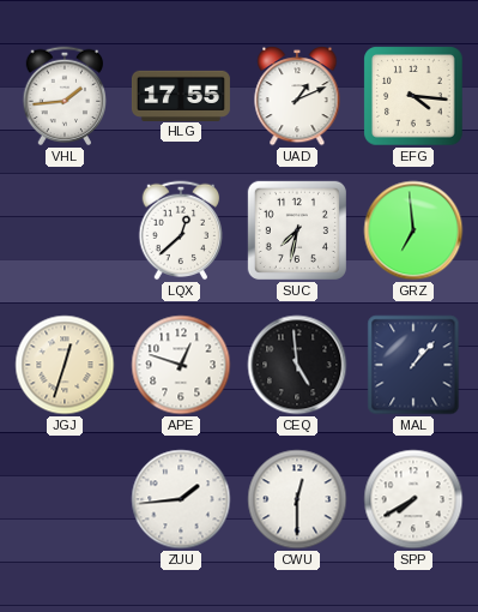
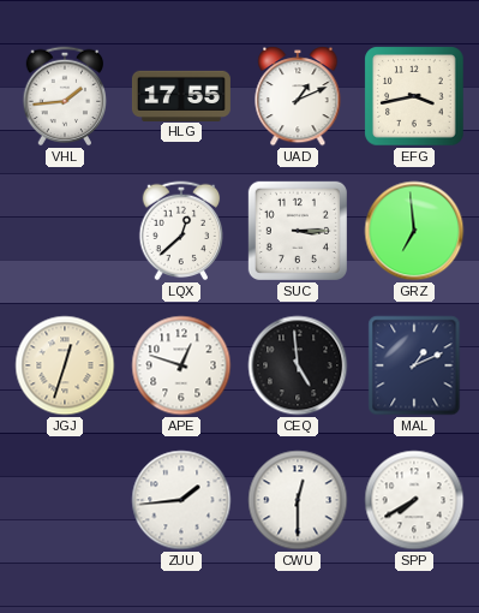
EFG: 4:16 -> 3:43
SUC: 7:32 -> 3:15
MAL: 1:07 -> 1:11
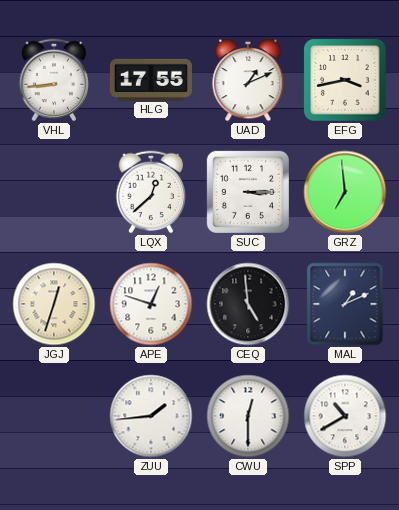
VHL: 1:44 -> 8:44
SPP: 7:40 -> 10:40
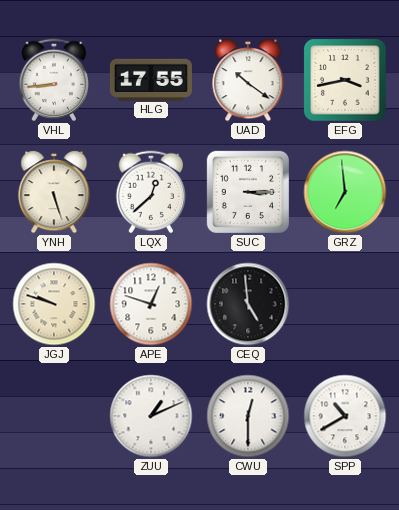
UAD: 1:11 -> 10:21
YNH: none -> 5:27
JGJ: 12:33 -> 9:48
MAL: 1:11 -> none
ZUU: 1:44 -> 1:11
